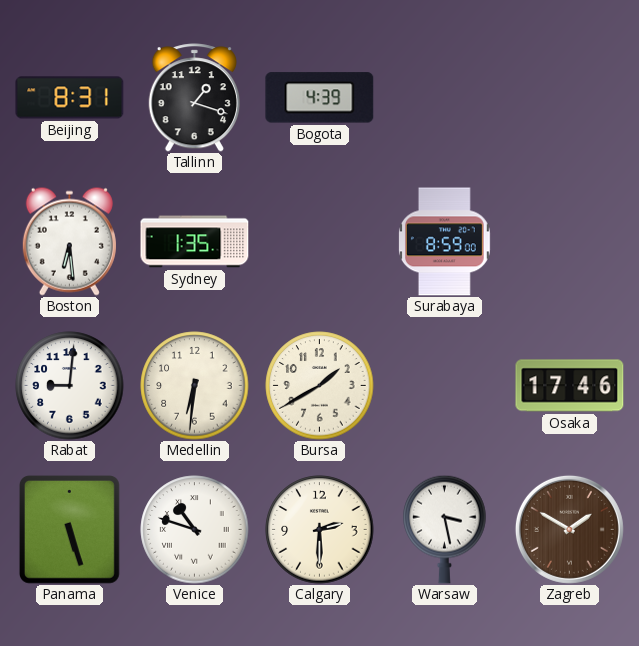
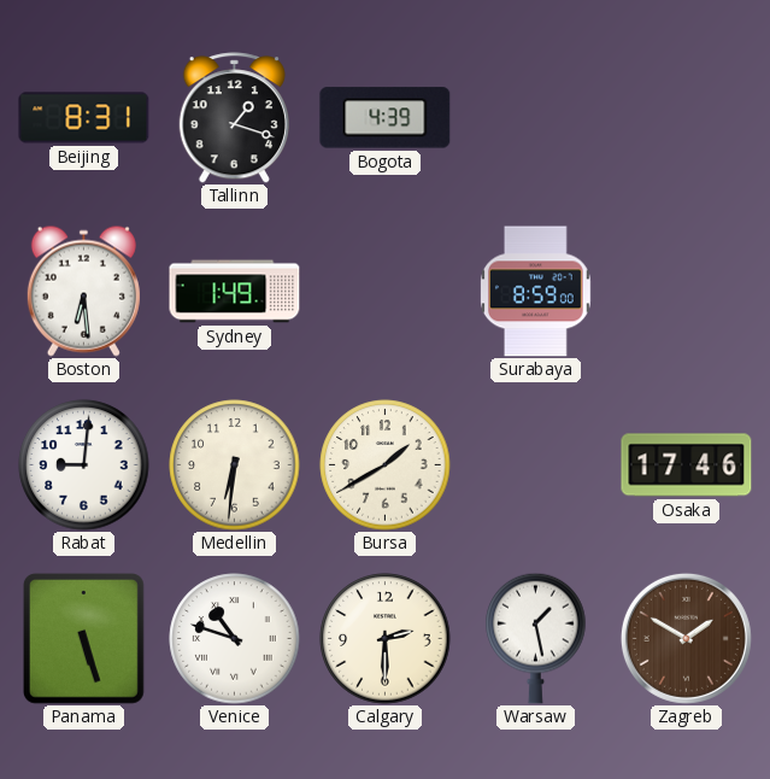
Sydney: 1:35 -> 1:49
Warsaw: 3:28 -> 1:28
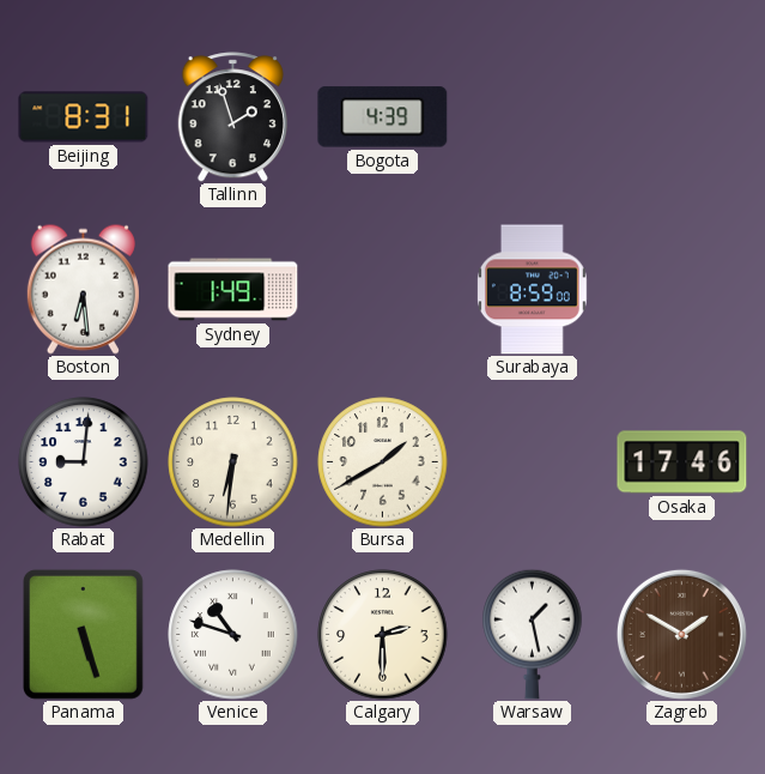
Tallinn: 1:18 -> 1:57
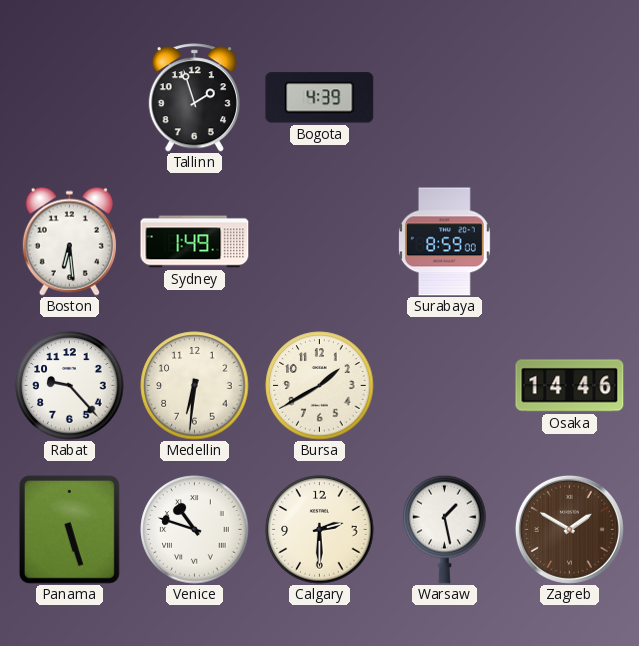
Beijing: 8:31 -> none
Rabat: 9:01 -> 9:23
Osaka: 17:46 -> 14:46
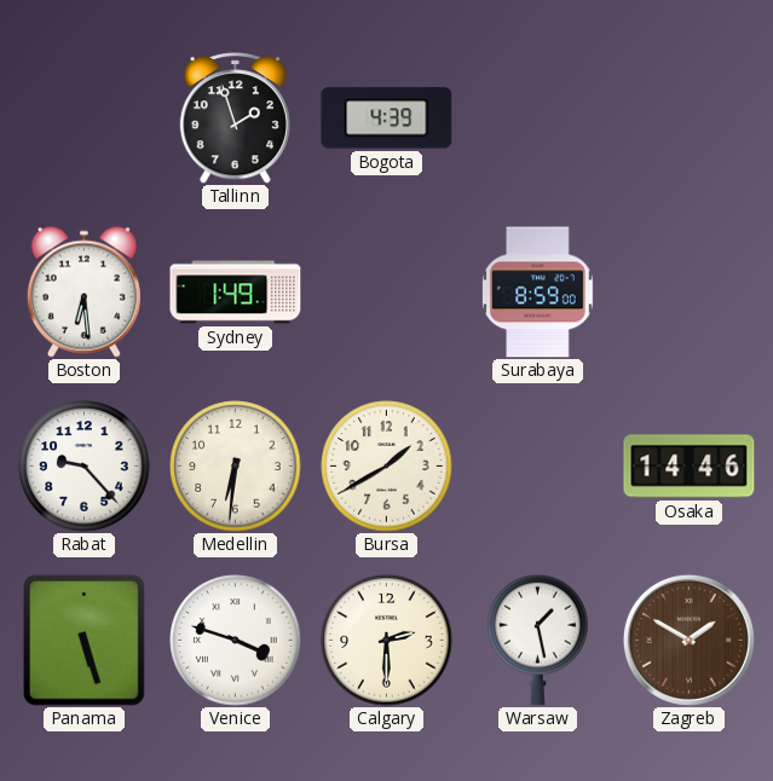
Venice: 10:48 -> 3:48
